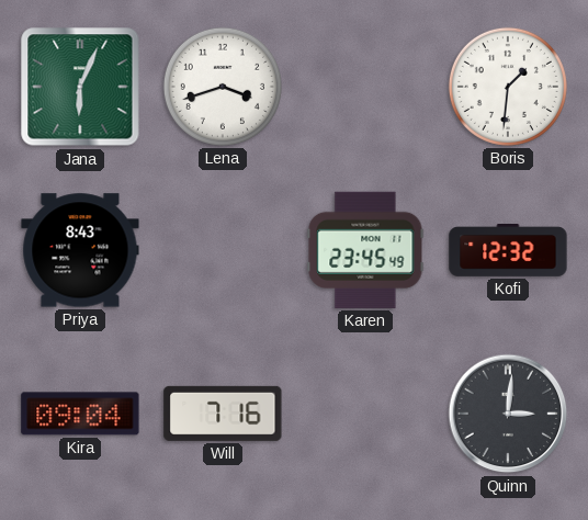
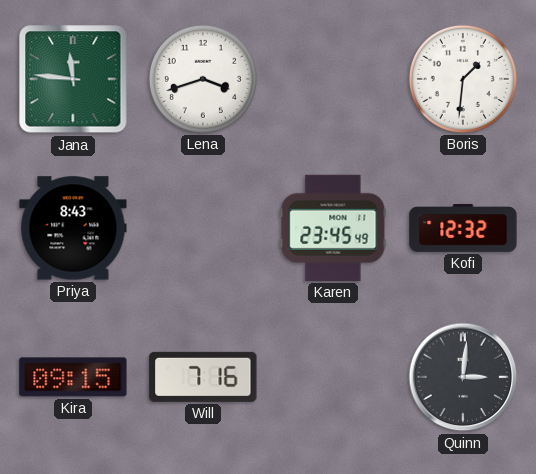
Jana: 6:04 -> 11:46
Kira: 09:04 -> 09:15
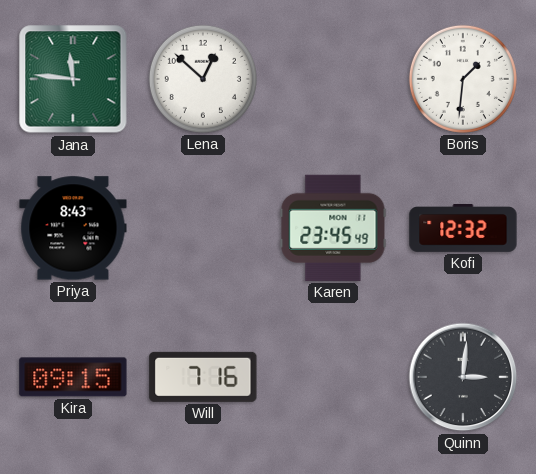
Lena: 3:42 -> 12:52
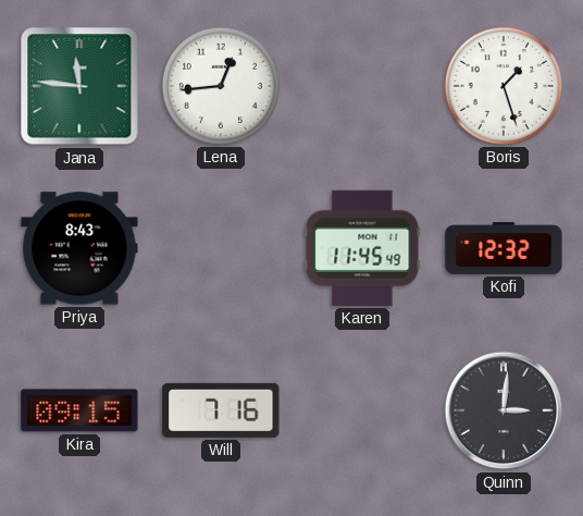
Lena: 12:52 -> 12:44
Boris: 1:31 -> 1:27
Karen: 23:45 -> 11:45
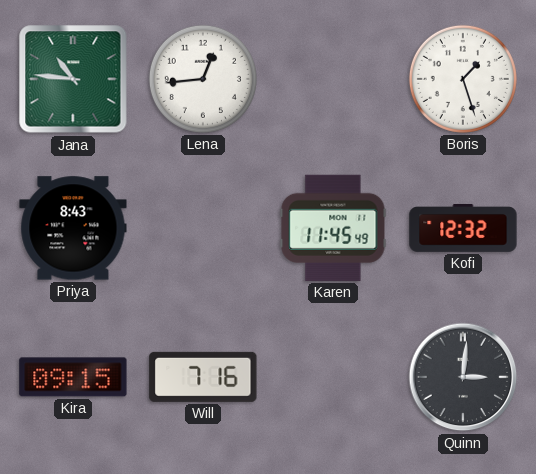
Jana: 11:46 -> 10:46
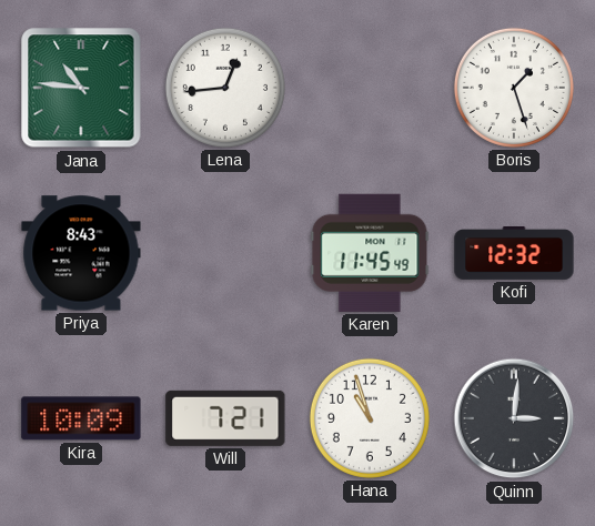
Kira: 09:15 -> 10:09
Will: 7:16 -> 7:21
Hana: none -> 10:57
